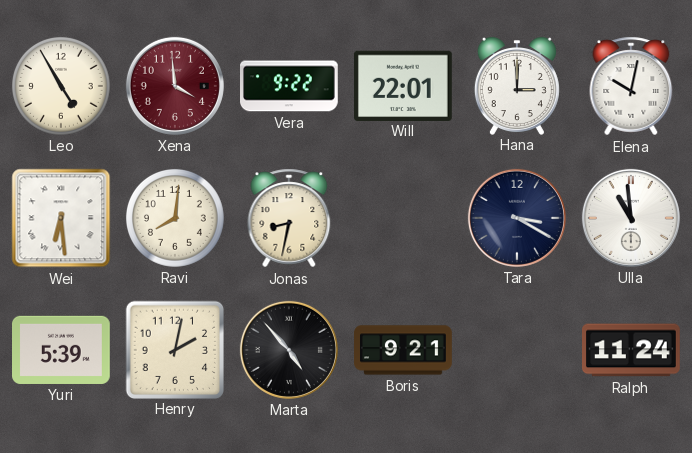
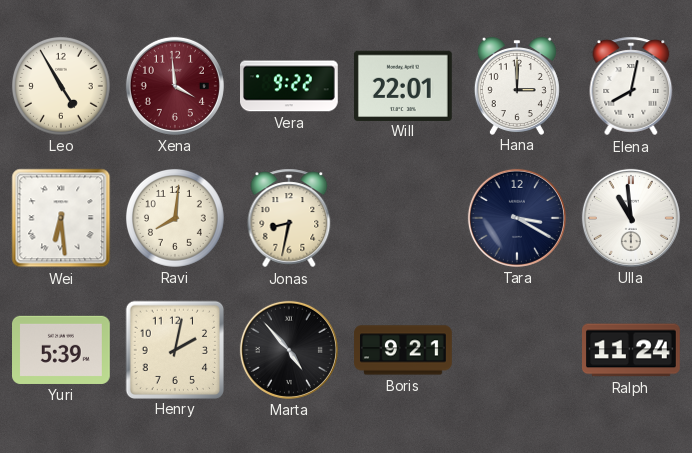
Elena: 10:02 -> 8:02
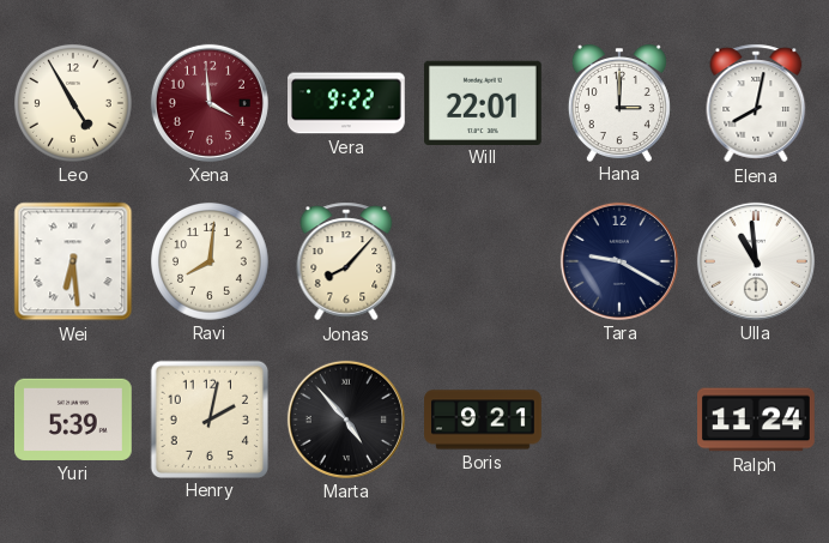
Jonas: 8:32 -> 8:07
Tara: 3:20 -> 9:20
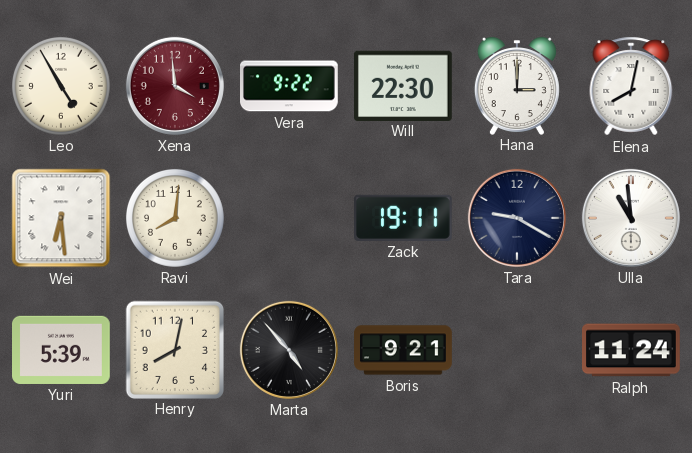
Will: 22:01 -> 22:30
Jonas: 8:07 -> none
Zack: none -> 19:11
Henry: 2:02 -> 8:02
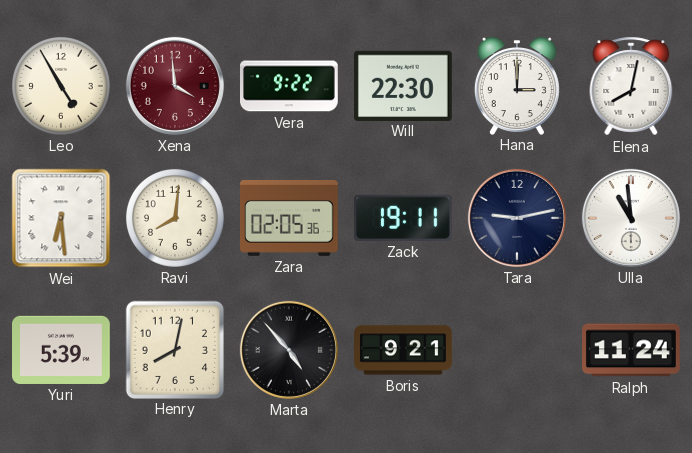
Zara: none -> 02:05
Tara: 9:20 -> 9:13
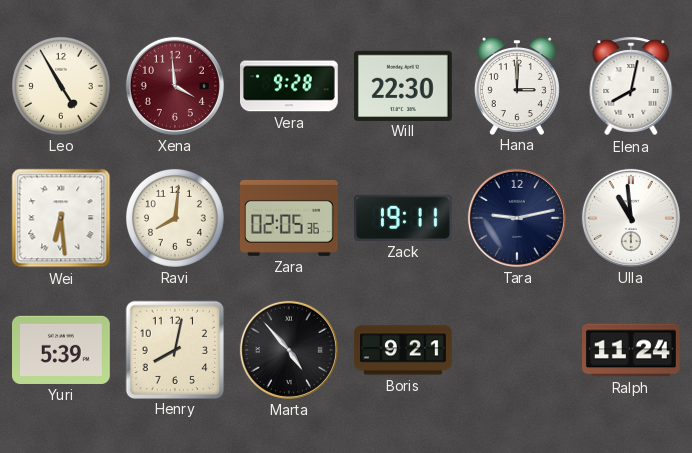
Vera: 9:22 -> 9:28
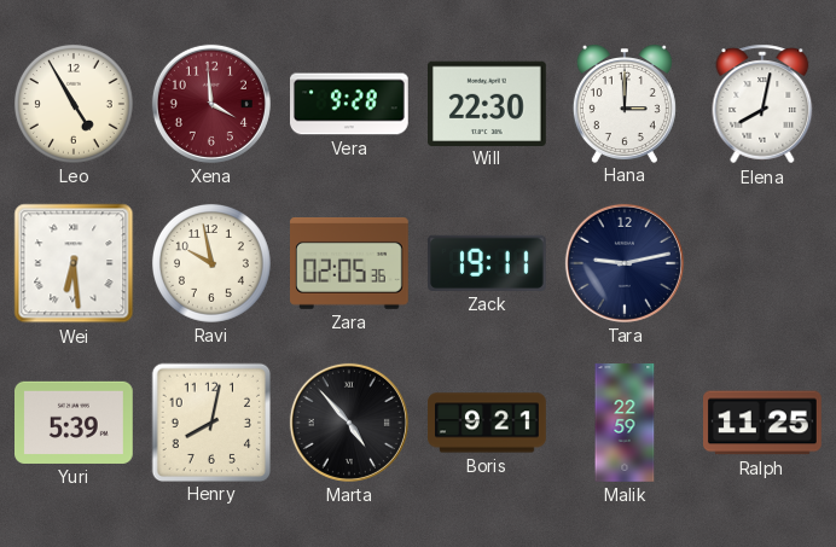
Ravi: 8:01 -> 9:58
Ulla: 10:59 -> none
Malik: none -> 22:59
Ralph: 11:24 -> 11:25
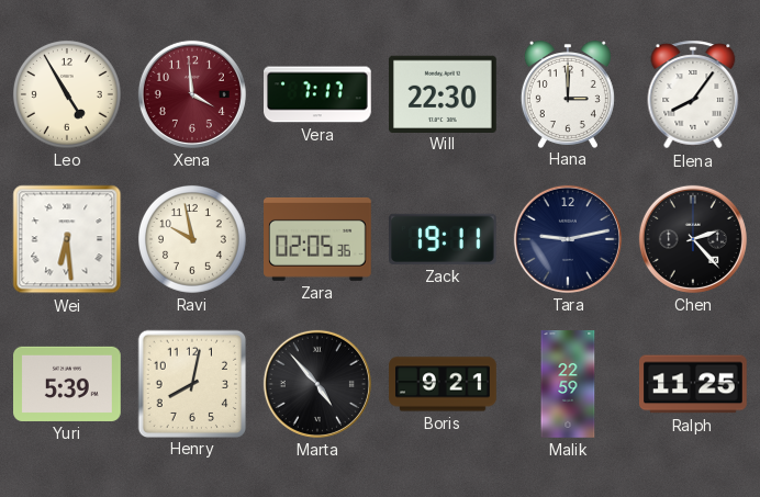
Vera: 9:28 -> 7:17
Elena: 8:02 -> 8:06
Chen: none -> 2:23
